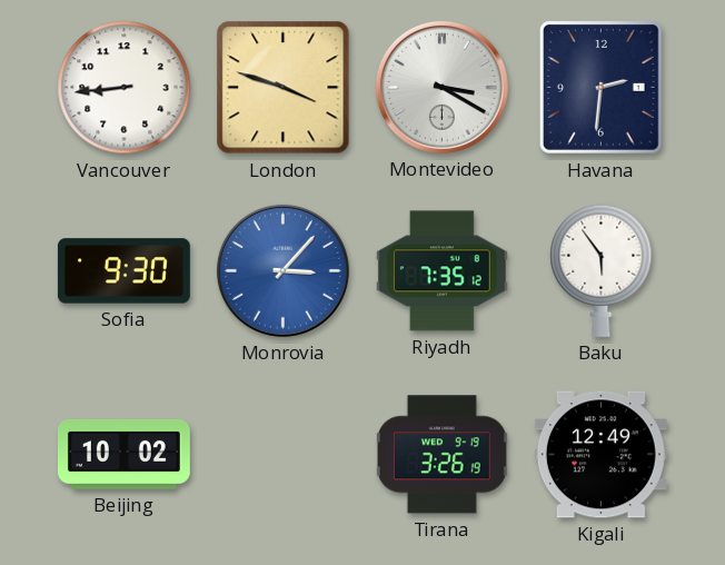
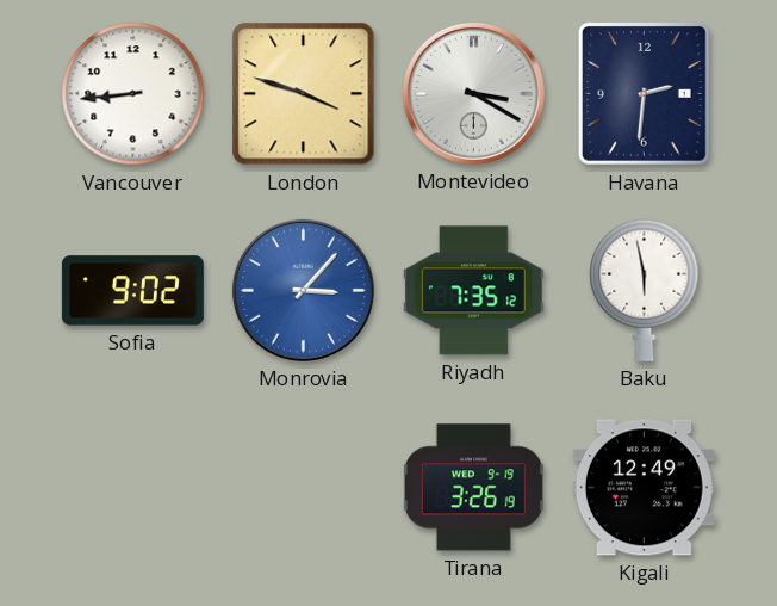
Sofia: 9:30 -> 9:02
Baku: 5:54 -> 5:58
Beijing: 10:02 -> none
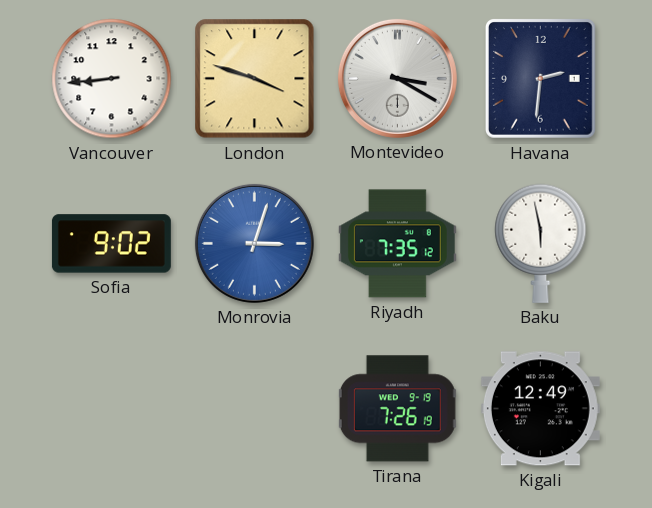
Monrovia: 3:07 -> 3:03
Tirana: 3:26 -> 7:26
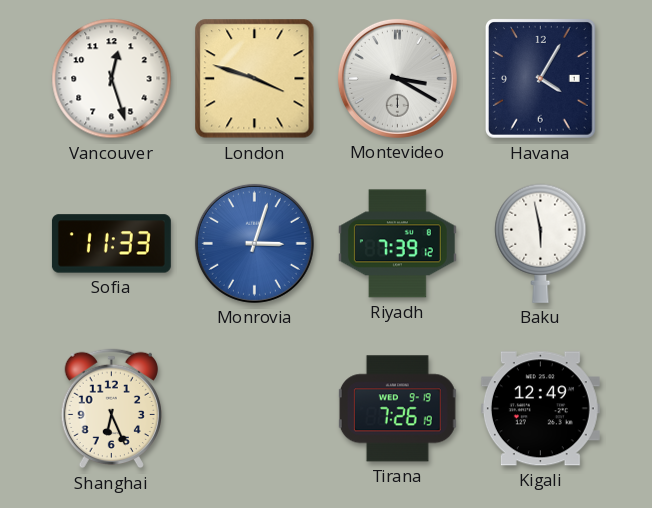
Vancouver: 8:44 -> 12:27
Havana: 2:31 -> 4:05
Sofia: 9:02 -> 11:33
Riyadh: 7:35 -> 7:39
Shanghai: none -> 6:26
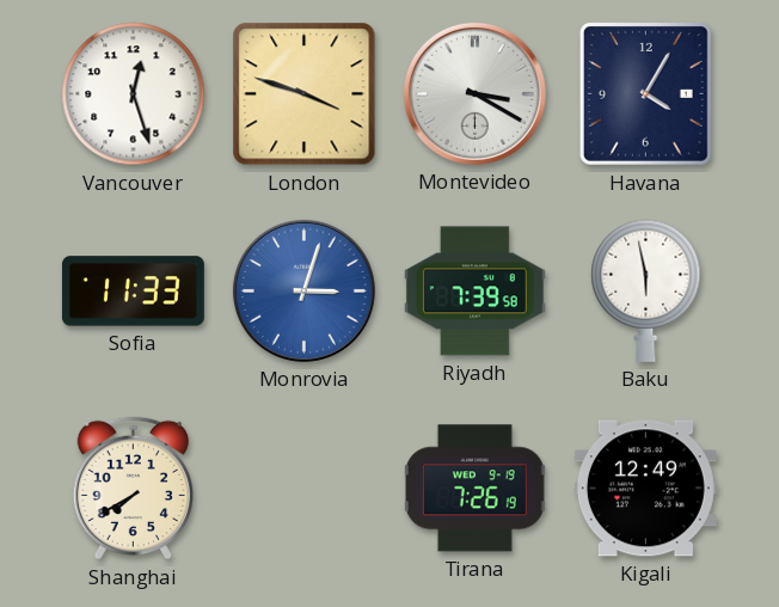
Riyadh: 7:39:12 -> 7:39:58
Shanghai: 6:26 -> 7:40
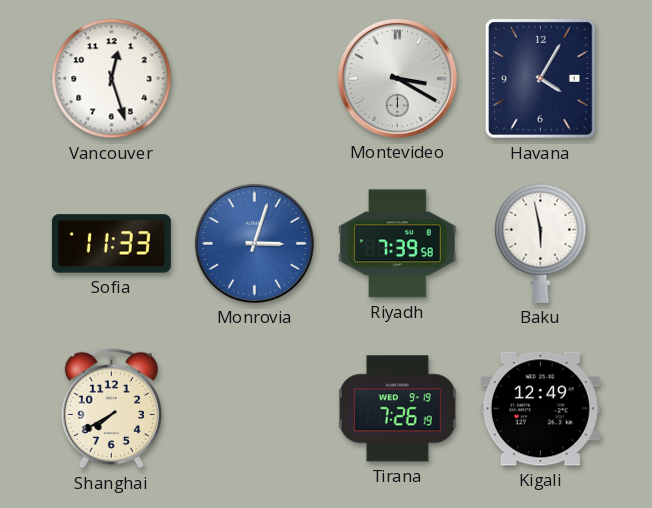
London: 3:48 -> none
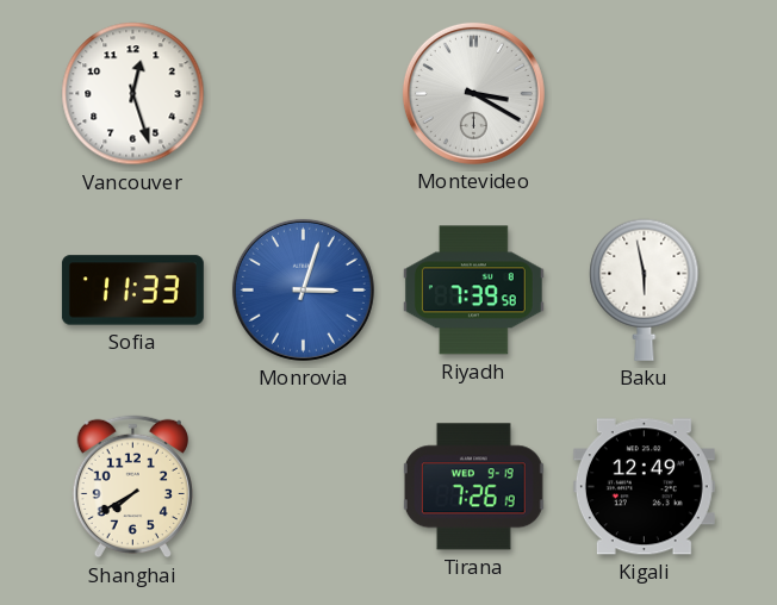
Havana: 4:05 -> none
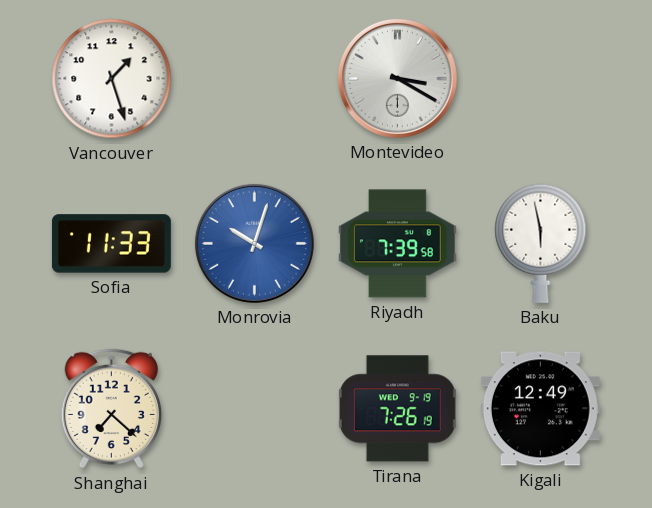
Vancouver: 12:27 -> 1:27
Monrovia: 3:03 -> 10:03
Shanghai: 7:40 -> 7:22
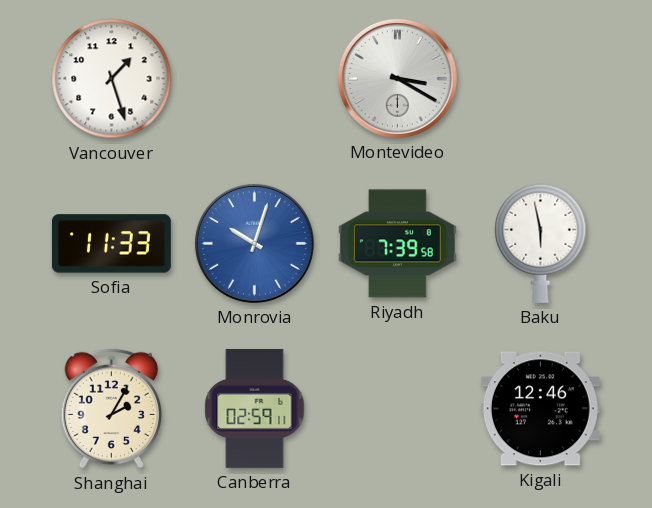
Shanghai: 7:22 -> 2:05
Canberra: none -> 02:59
Tirana: 7:26 -> none
Kigali: 12:49 -> 12:46
